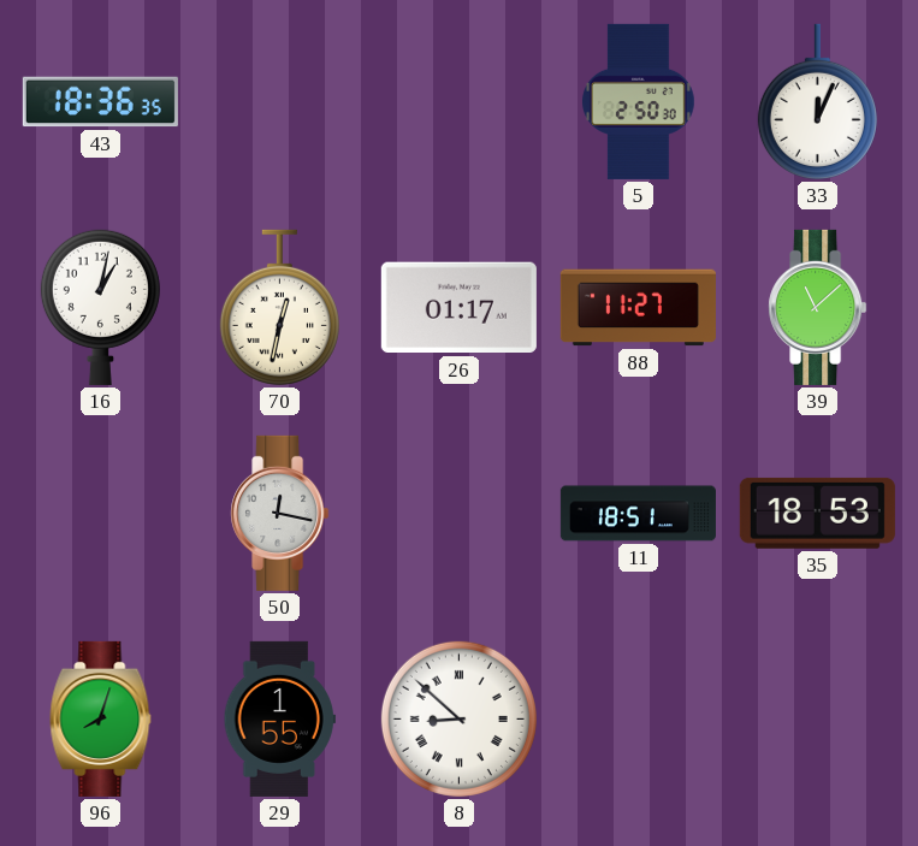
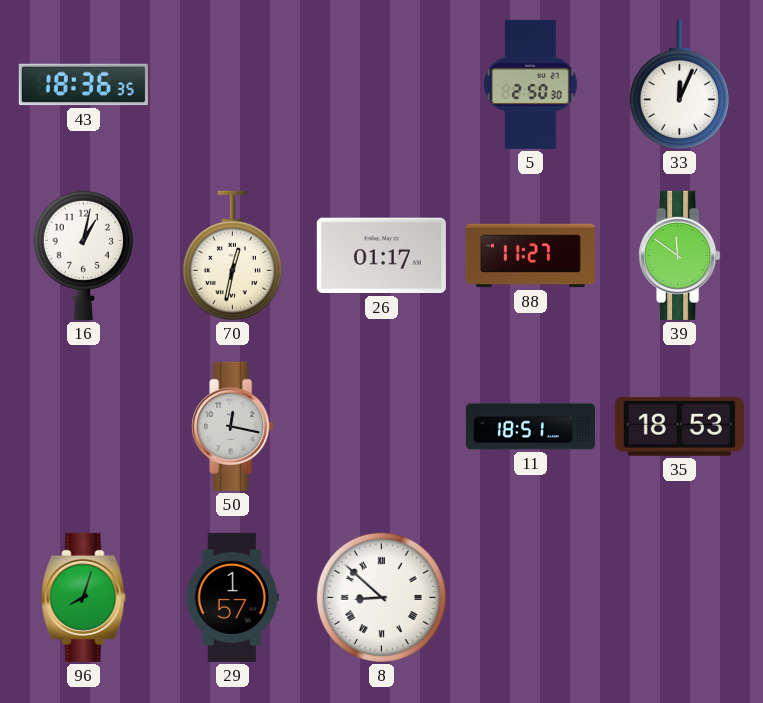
39: 11:08 -> 11:51
29: 1:55 -> 1:57
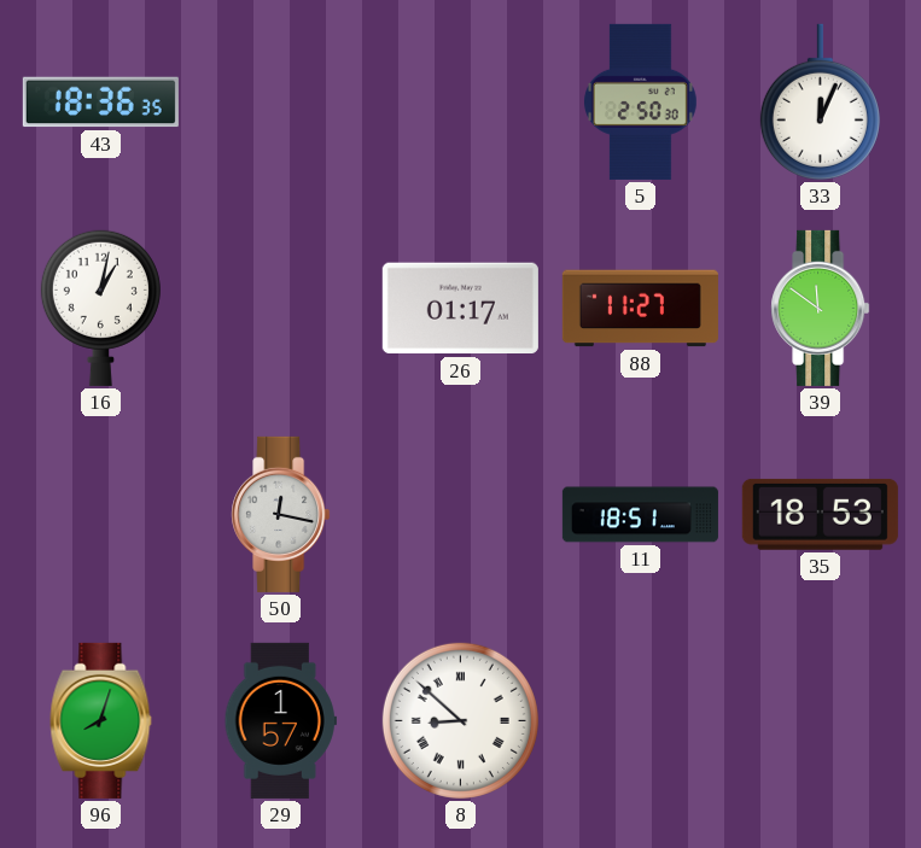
70: 12:32 -> none
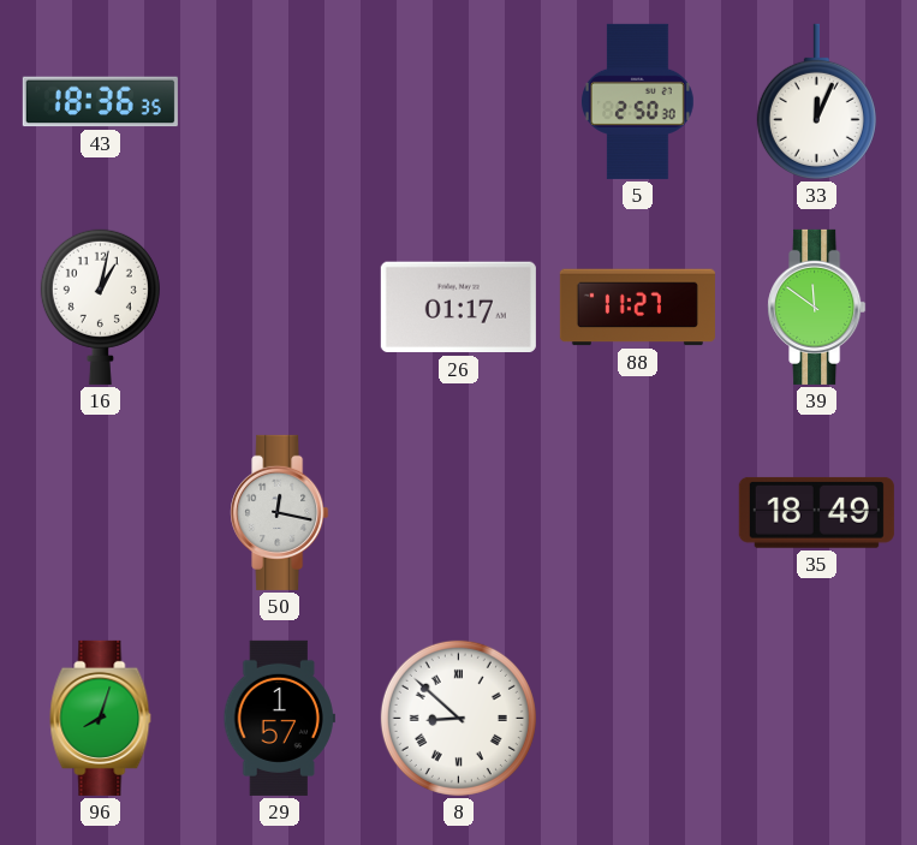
11: 18:51 -> none
35: 18:53 -> 18:49
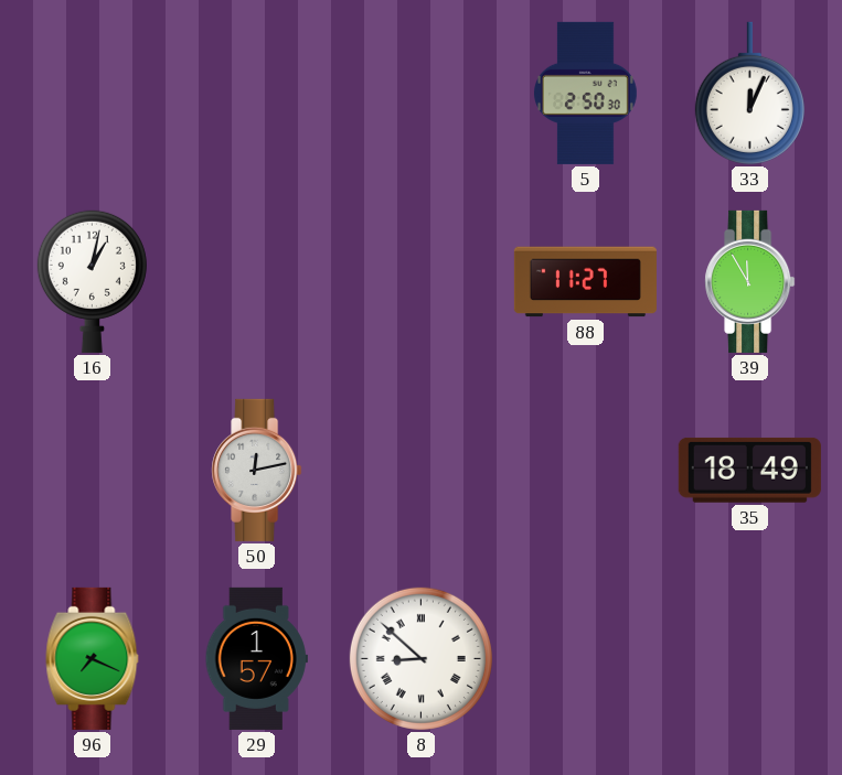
43: 18:36 -> none
26: 01:17 -> none
39: 11:51 -> 11:55
50: 12:17 -> 12:13
96: 8:03 -> 7:19
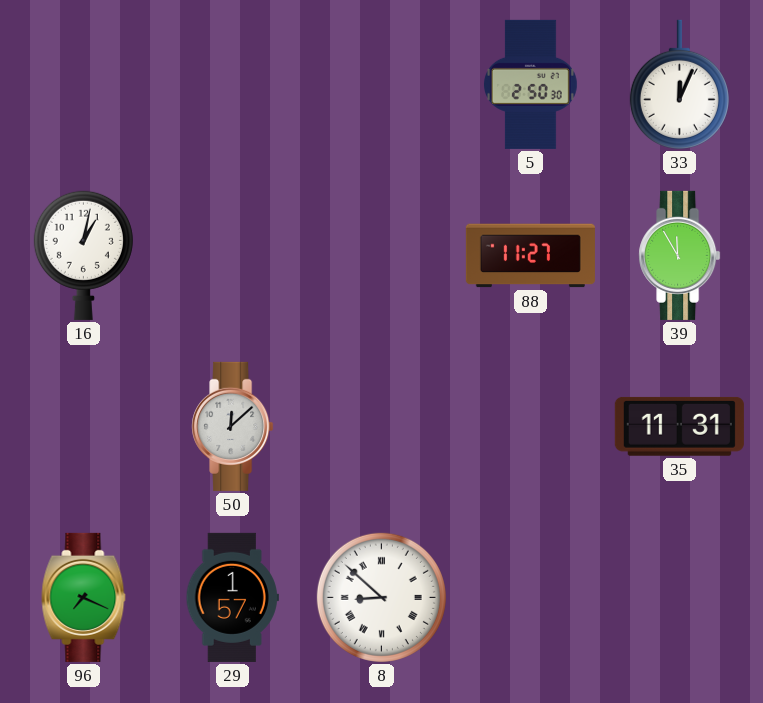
50: 12:13 -> 12:08
35: 18:49 -> 11:31
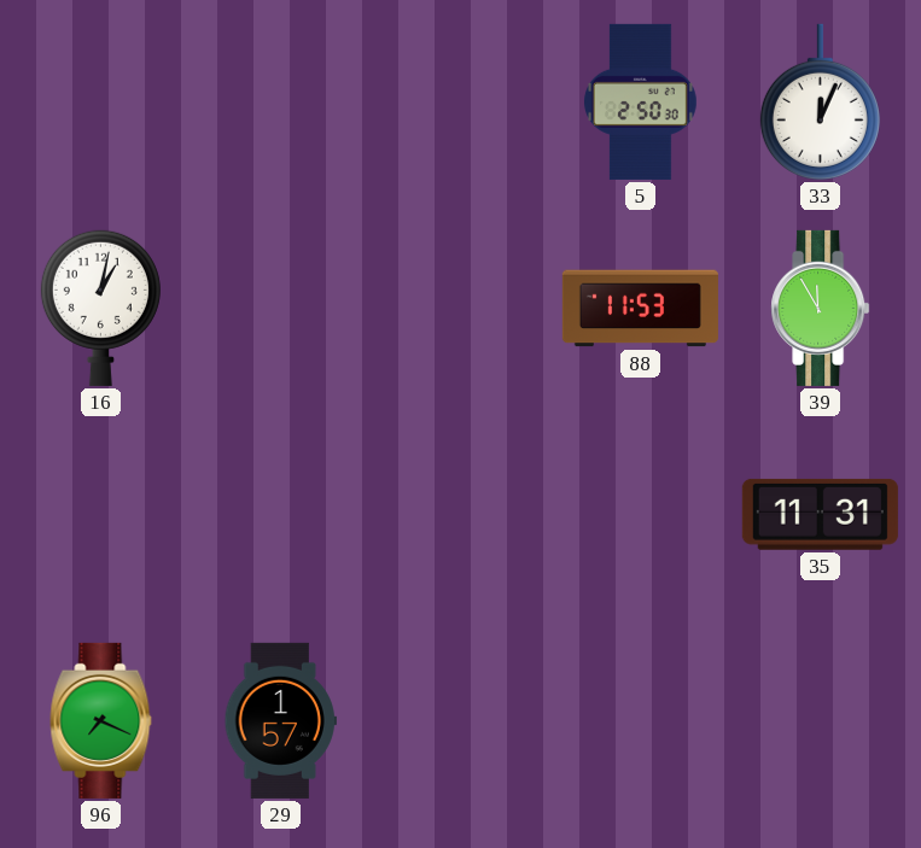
88: 11:27 -> 11:53
50: 12:08 -> none
8: 8:52 -> none
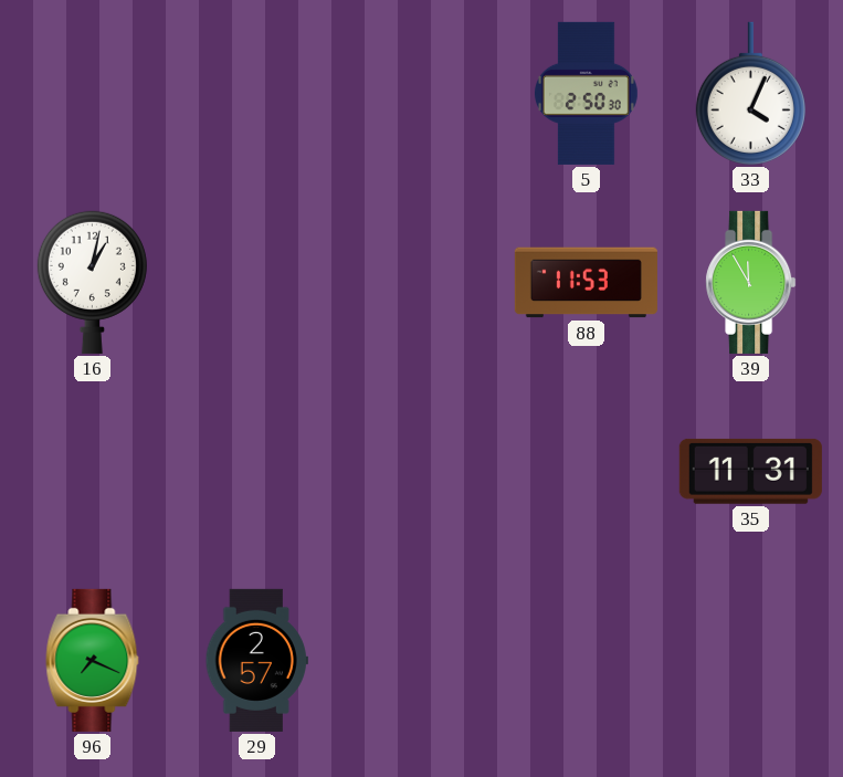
33: 12:04 -> 4:04
29: 1:57 -> 2:57
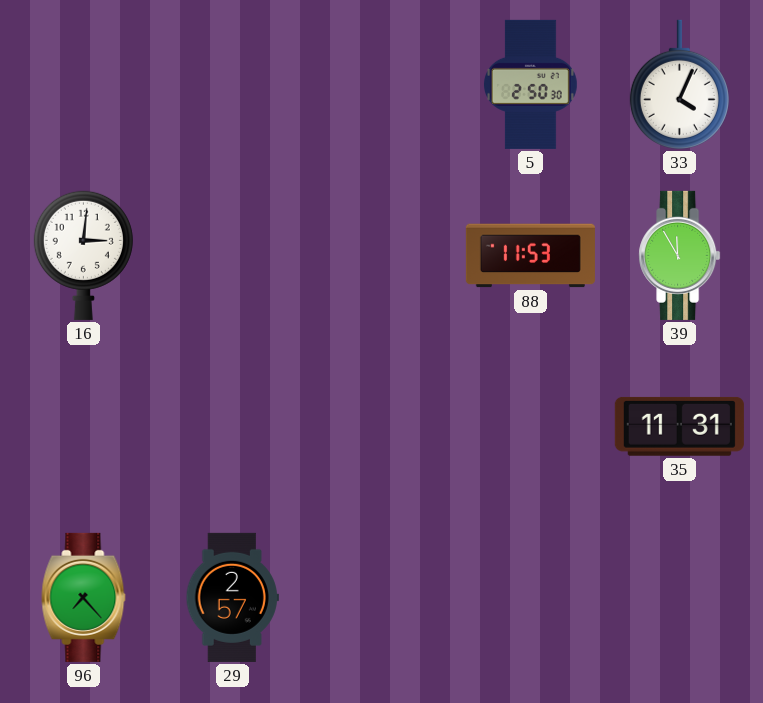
16: 1:02 -> 3:01
96: 7:19 -> 7:23
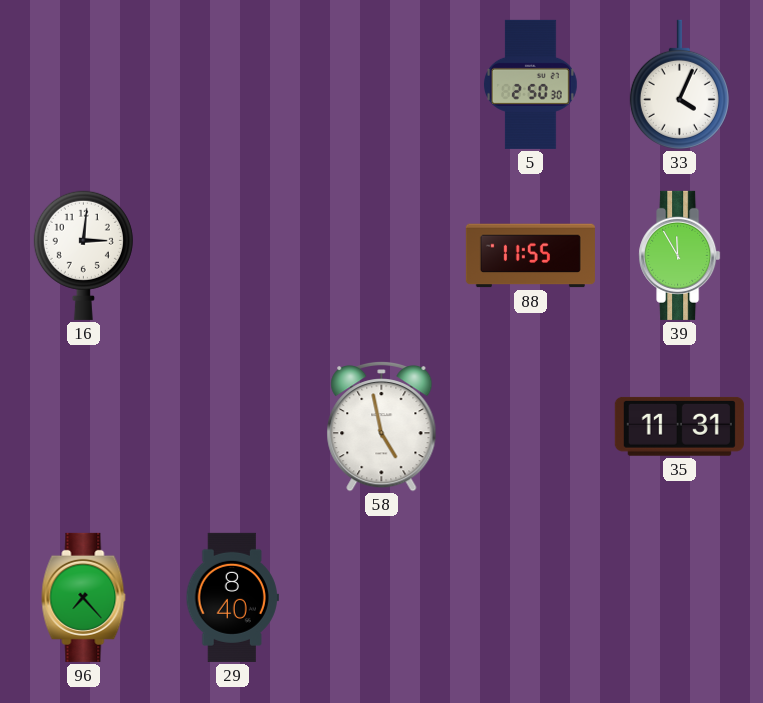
88: 11:53 -> 11:55
58: none -> 4:58
29: 2:57 -> 8:40
